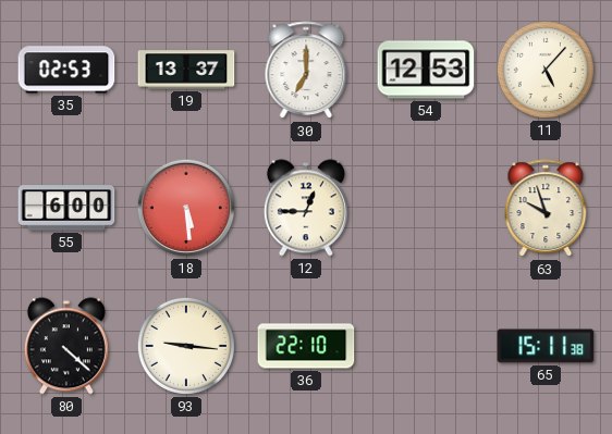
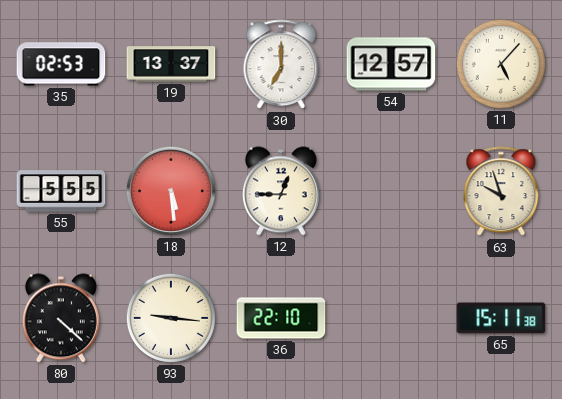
54: 12:53 -> 12:57
55: 6:00 -> 5:55
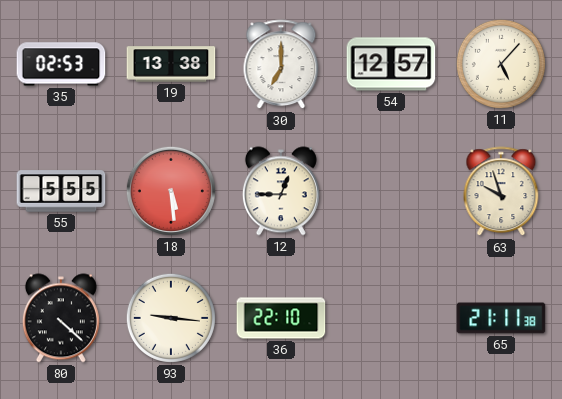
19: 13:37 -> 13:38
65: 15:11 -> 21:11
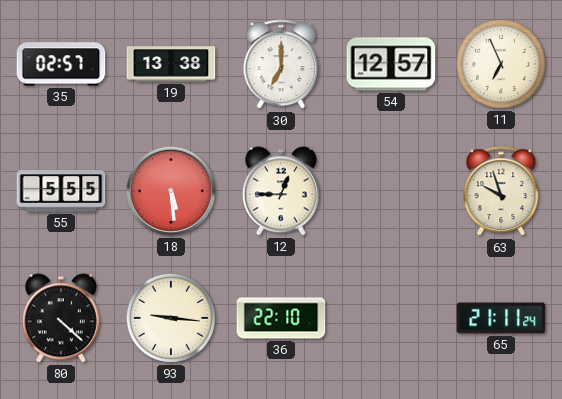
35: 02:53 -> 02:57
11: 5:07 -> 6:56
65: 21:11:38 -> 21:11:24
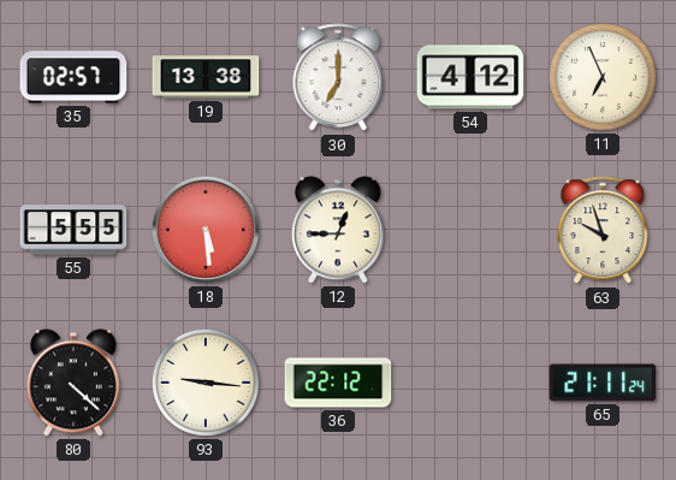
54: 12:57 -> 4:12
36: 22:10 -> 22:12
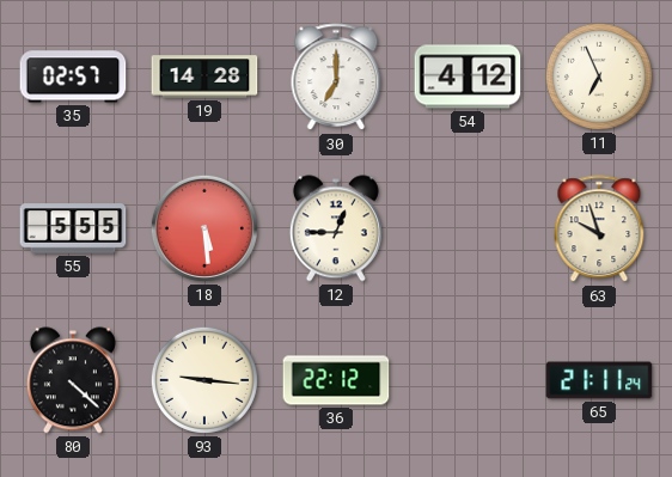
19: 13:38 -> 14:28
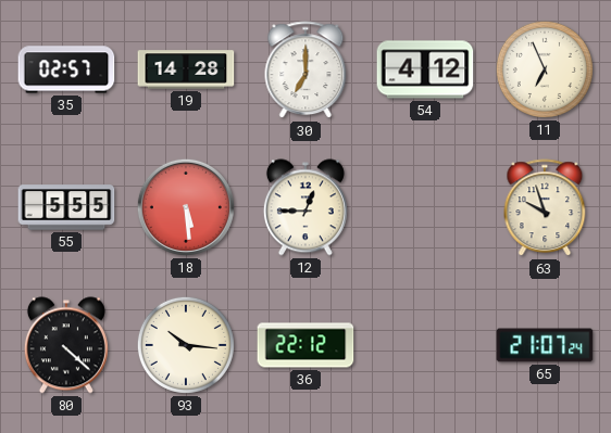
93: 9:16 -> 10:16
65: 21:11 -> 21:07
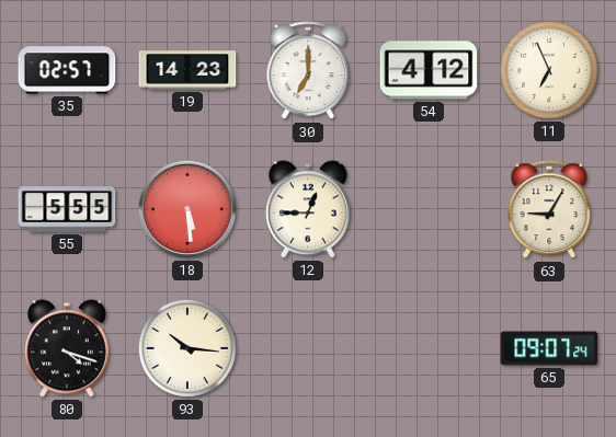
19: 14:28 -> 14:23
63: 9:57 -> 9:05
80: 4:22 -> 4:18
36: 22:12 -> none
65: 21:07 -> 09:07
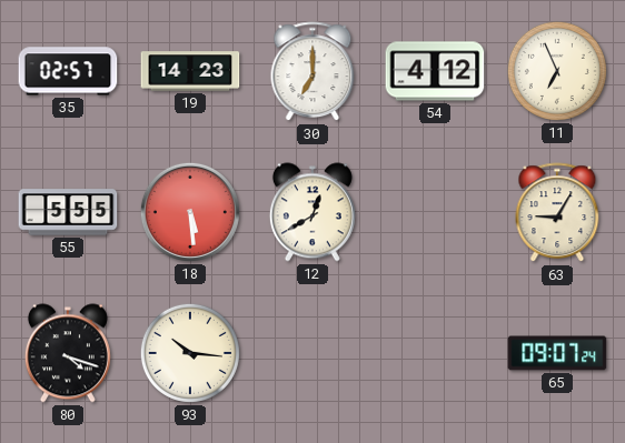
12: 12:45 -> 12:40
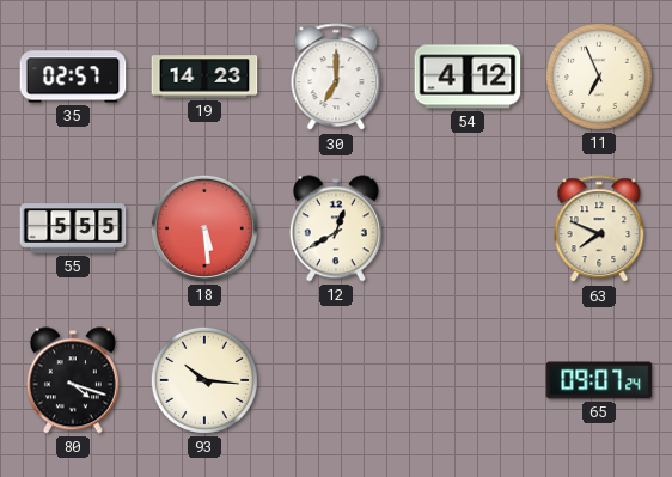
63: 9:05 -> 7:49
